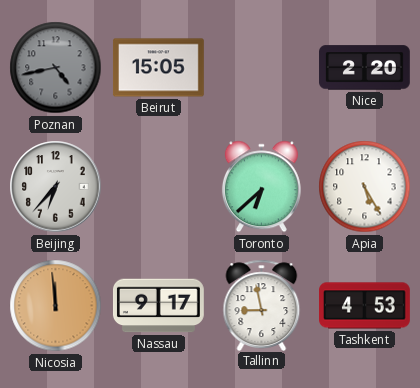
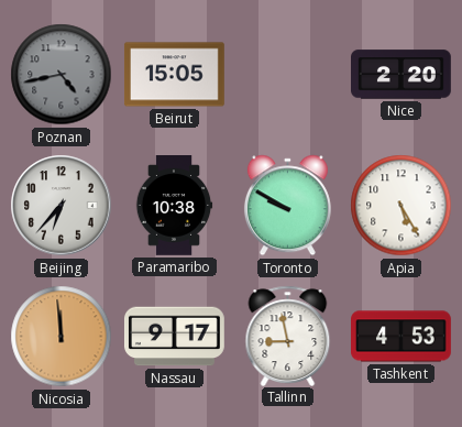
Paramaribo: none -> 10:38
Toronto: 6:38 -> 9:50
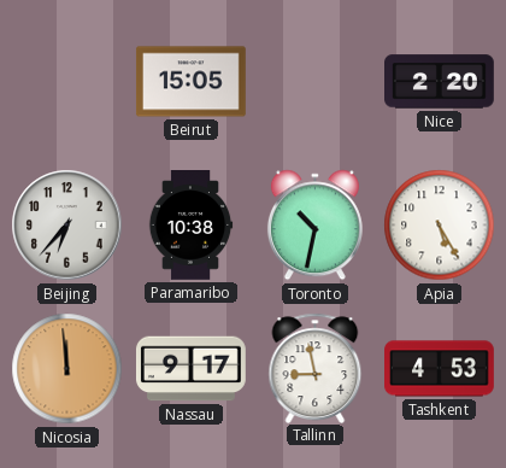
Poznan: 4:43 -> none
Toronto: 9:50 -> 10:32
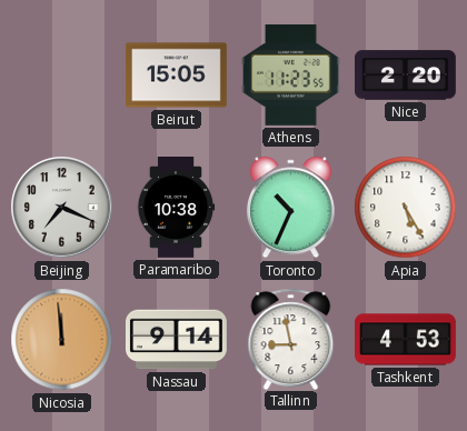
Athens: none -> 11:23
Beijing: 6:37 -> 7:19
Toronto: 10:32 -> 10:34
Nassau: 9:17 -> 9:14
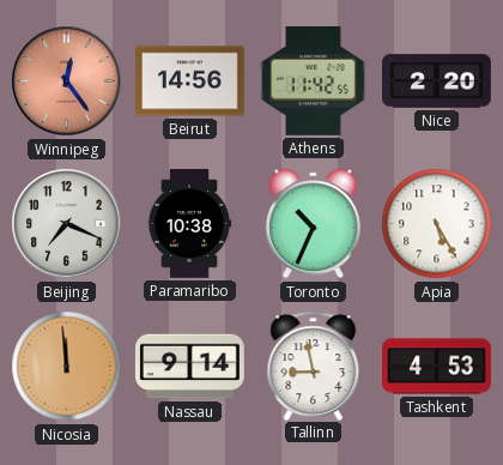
Winnipeg: none -> 12:24
Beirut: 15:05 -> 14:56
Athens: 11:23 -> 11:42
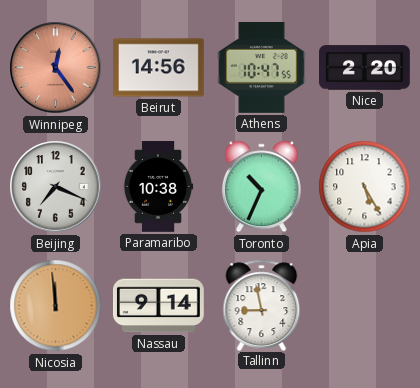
Athens: 11:42 -> 10:47
Tashkent: 4:53 -> none
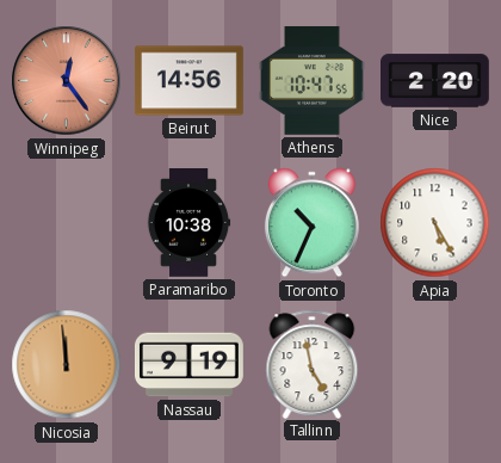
Beijing: 7:19 -> none
Nassau: 9:14 -> 9:19
Tallinn: 8:58 -> 4:58
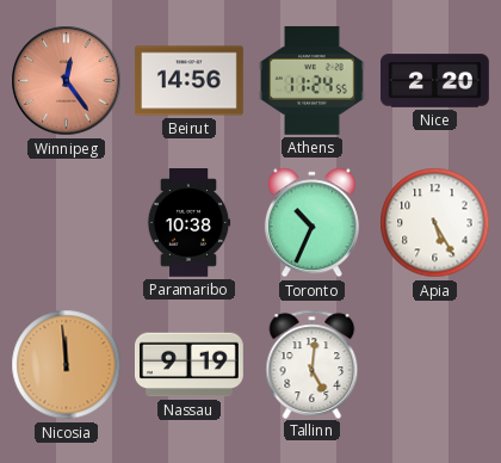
Athens: 10:47 -> 11:24
Tallinn: 4:58 -> 5:01
